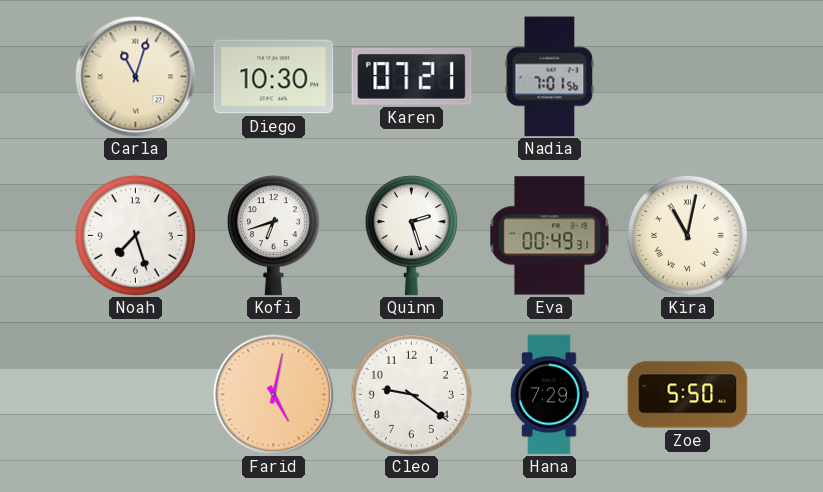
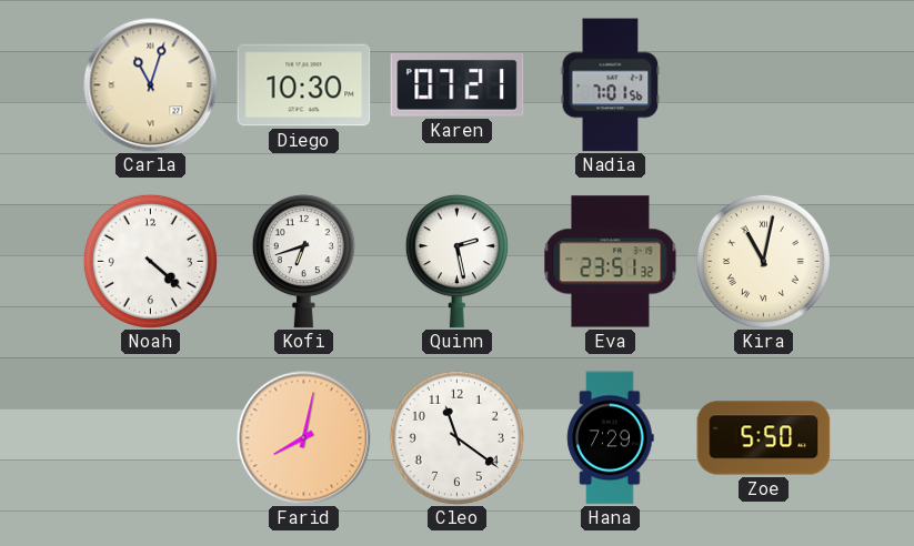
Noah: 7:27 -> 4:22
Quinn: 2:27 -> 2:28
Eva: 00:49 -> 23:51
Farid: 5:02 -> 8:02
Cleo: 9:21 -> 11:21
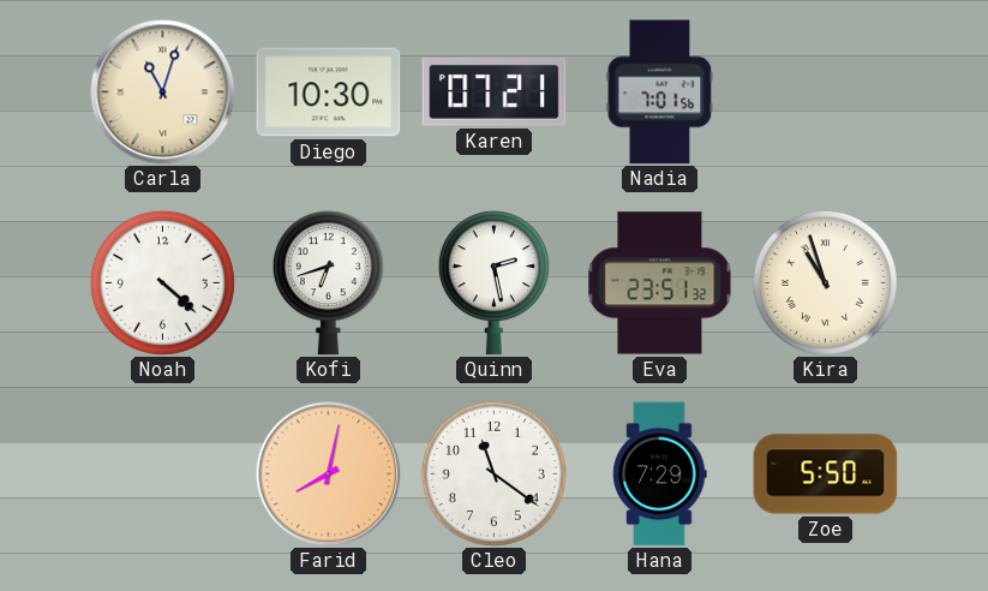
Kira: 11:02 -> 10:57
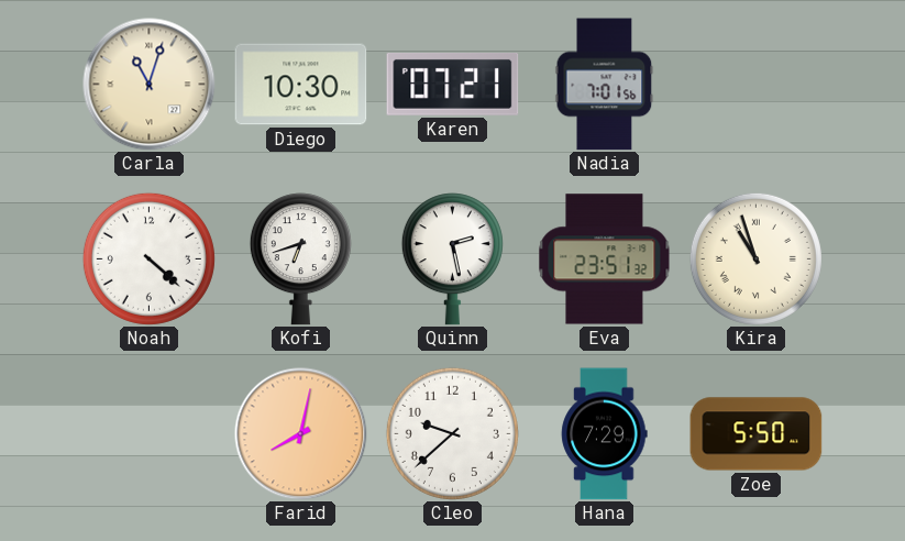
Cleo: 11:21 -> 9:38
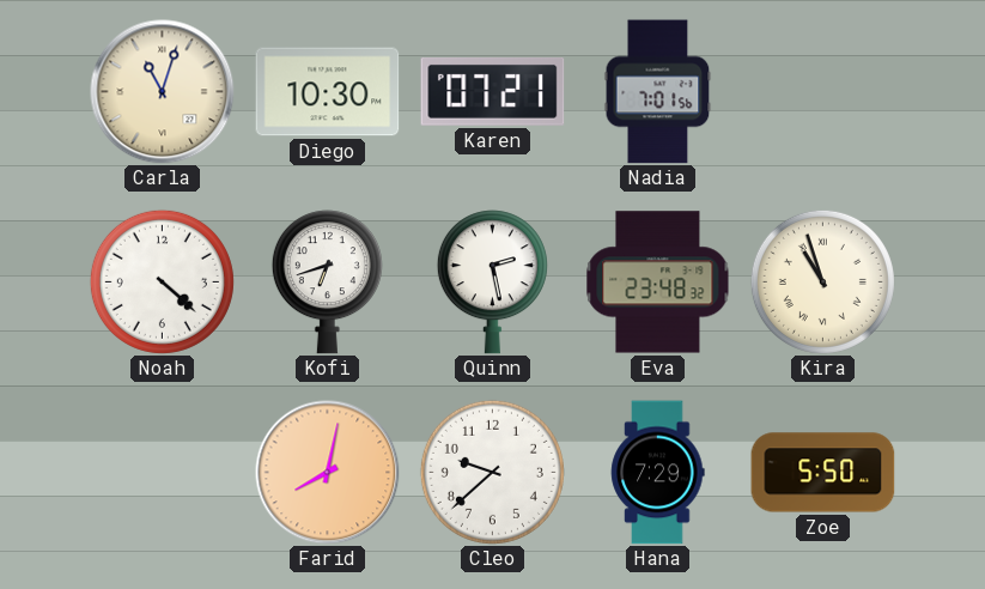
Eva: 23:51 -> 23:48
